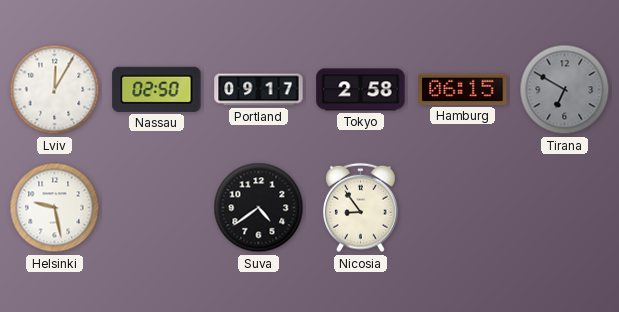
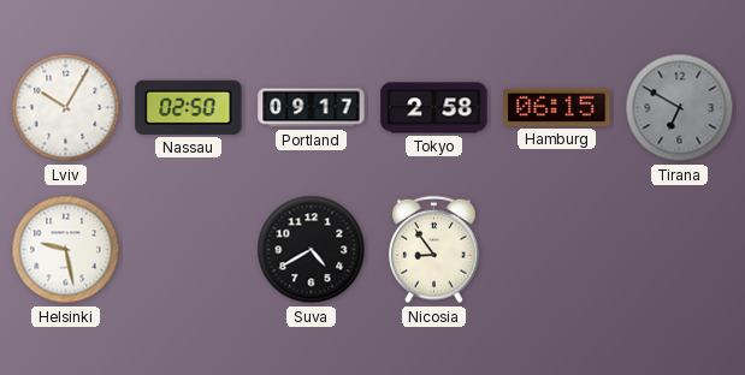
Lviv: 12:05 -> 10:05
Suva: 4:39 -> 4:40
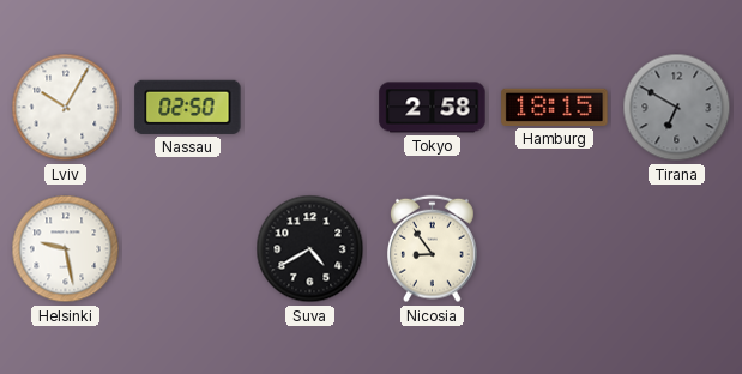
Portland: 09:17 -> none
Hamburg: 06:15 -> 18:15
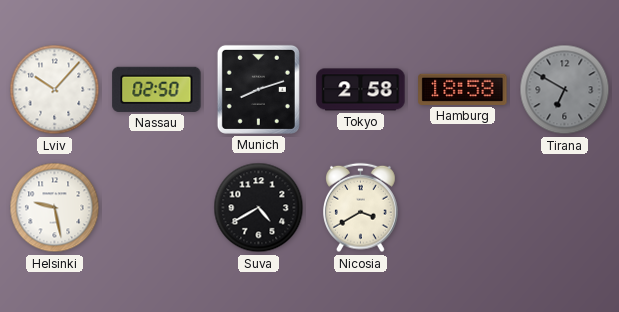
Lviv: 10:05 -> 10:07
Munich: none -> 8:12
Hamburg: 18:15 -> 18:58
Nicosia: 8:54 -> 3:40
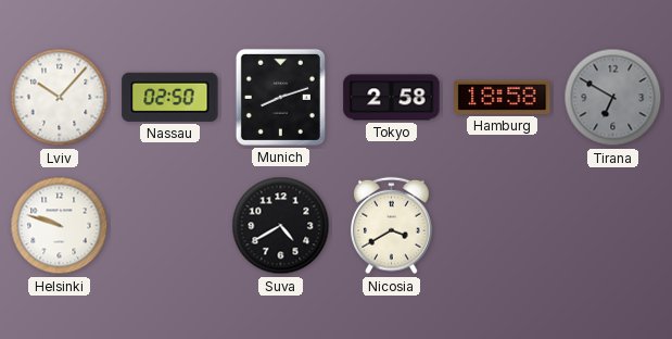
Helsinki: 9:28 -> 9:48
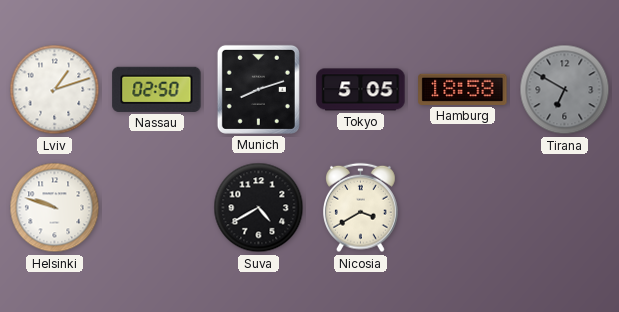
Lviv: 10:07 -> 1:12
Tokyo: 2:58 -> 5:05
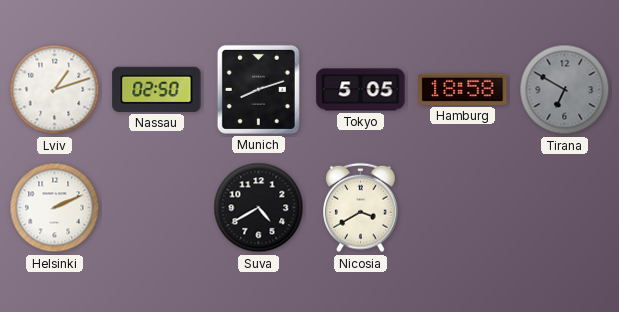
Helsinki: 9:48 -> 2:11
